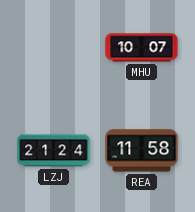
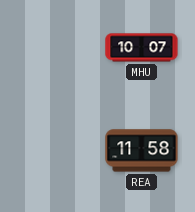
LZJ: 21:24 -> none
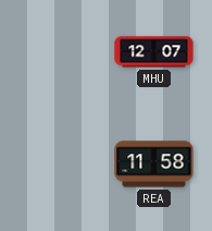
MHU: 10:07 -> 12:07
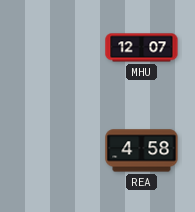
REA: 11:58 -> 4:58
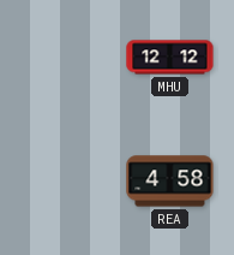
MHU: 12:07 -> 12:12
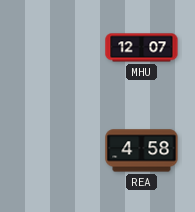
MHU: 12:12 -> 12:07
